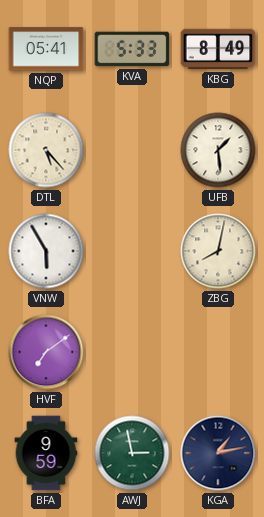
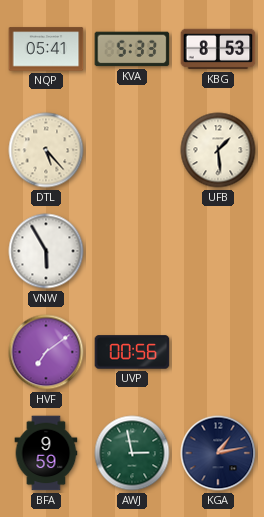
KBG: 8:49 -> 8:53
ZBG: 8:02 -> none
UVP: none -> 00:56
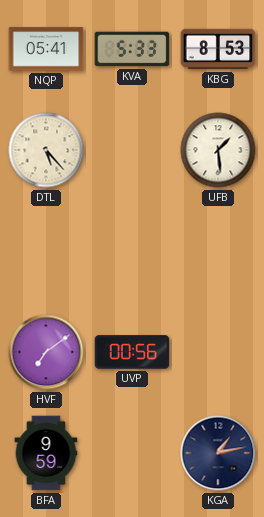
VNW: 5:55 -> none
AWJ: 2:58 -> none
